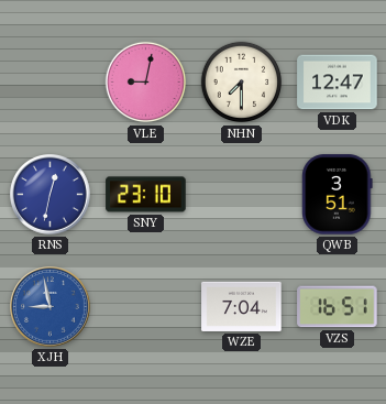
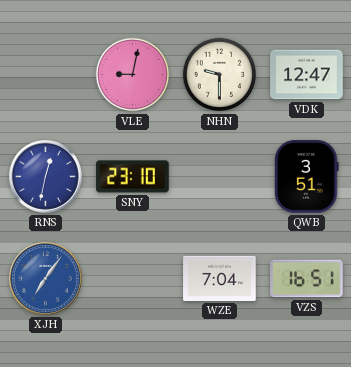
NHN: 7:30 -> 9:30
XJH: 8:58 -> 7:06
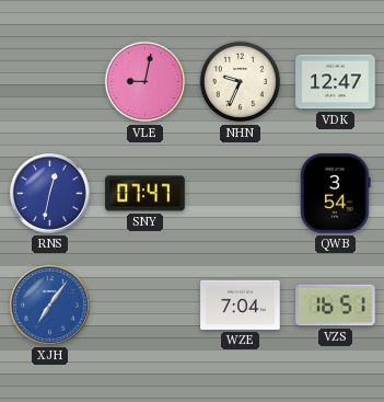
NHN: 9:30 -> 9:34
SNY: 23:10 -> 07:47
QWB: 3:51 -> 3:54
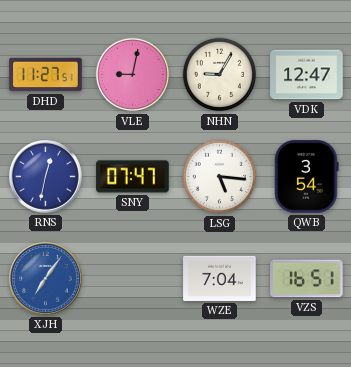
DHD: none -> 11:27
NHN: 9:34 -> 9:05
LSG: none -> 5:16
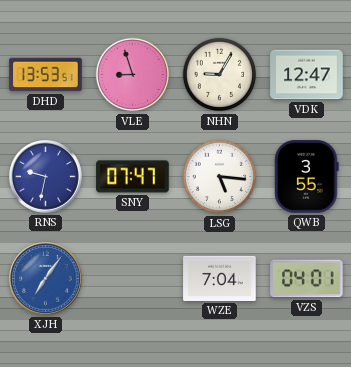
DHD: 11:27 -> 13:53
VLE: 9:02 -> 8:57
RNS: 12:32 -> 9:32
QWB: 3:54 -> 3:55
VZS: 16:51 -> 04:01
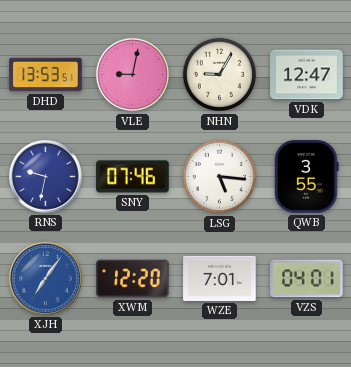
VLE: 8:57 -> 9:02
SNY: 07:47 -> 07:46
XWM: none -> 12:20
WZE: 7:04 -> 7:01
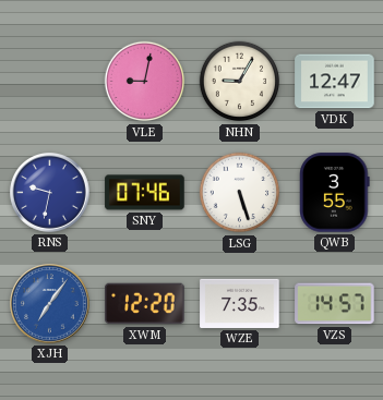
DHD: 13:53 -> none
LSG: 5:16 -> 5:27
WZE: 7:01 -> 7:35
VZS: 04:01 -> 14:57
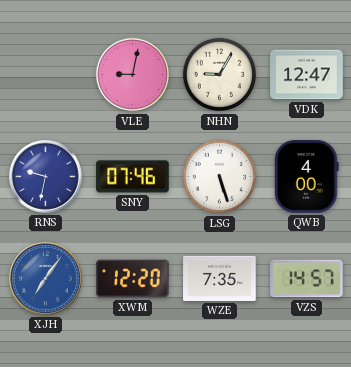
QWB: 3:55 -> 4:00
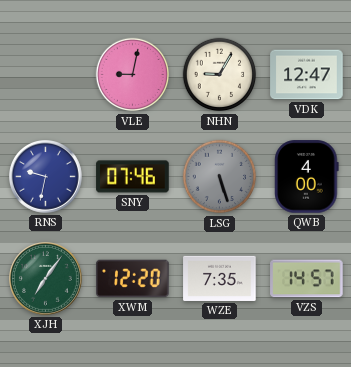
LSG dial: white -> grey
XJH dial: blue -> green
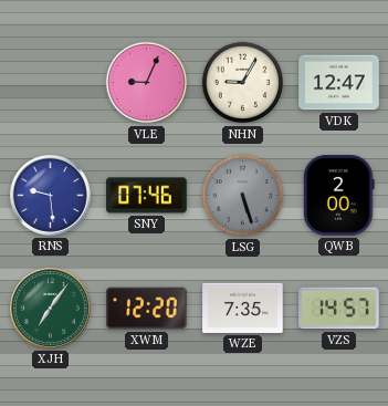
VLE: 9:02 -> 9:04
RNS: 9:32 -> 9:29
QWB: 4:00 -> 2:00
